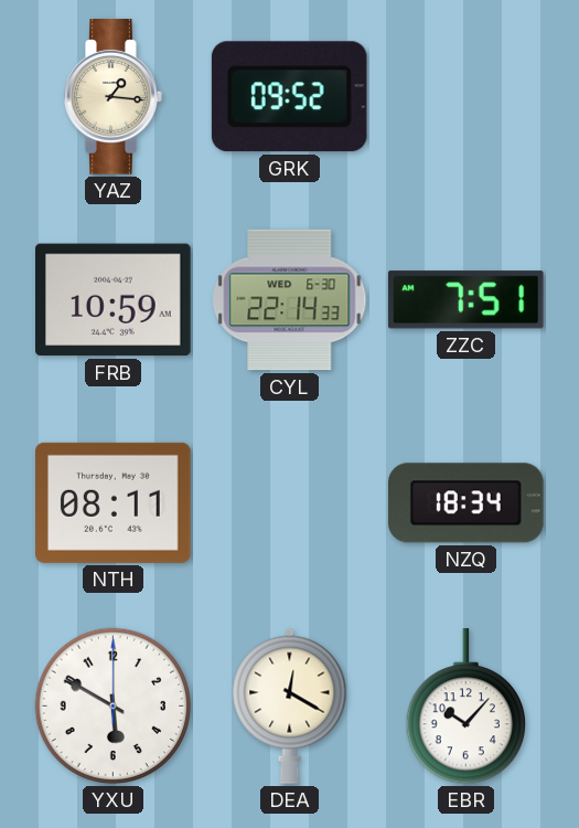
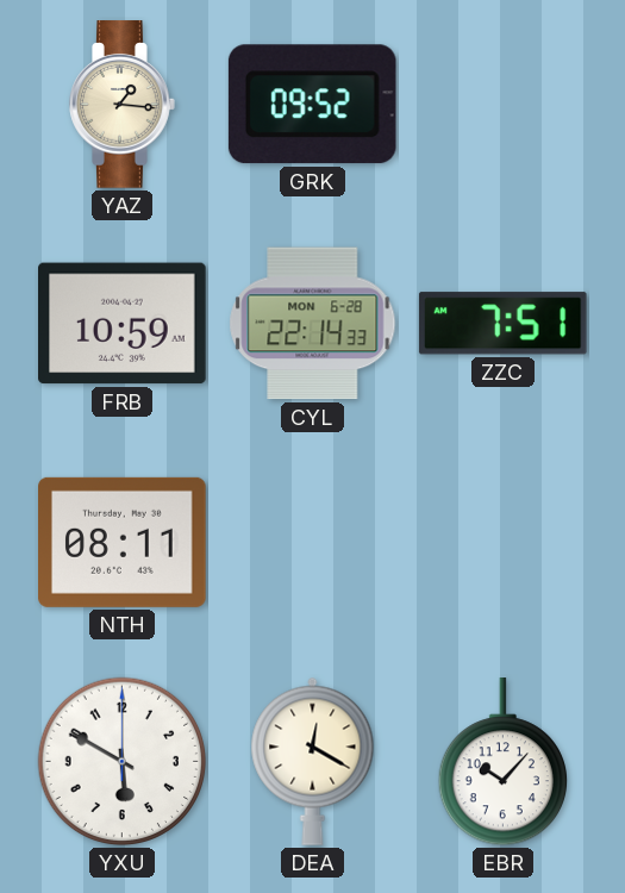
CYL date: WED 6-30 -> MON 6-28
NZQ: 18:34 -> none
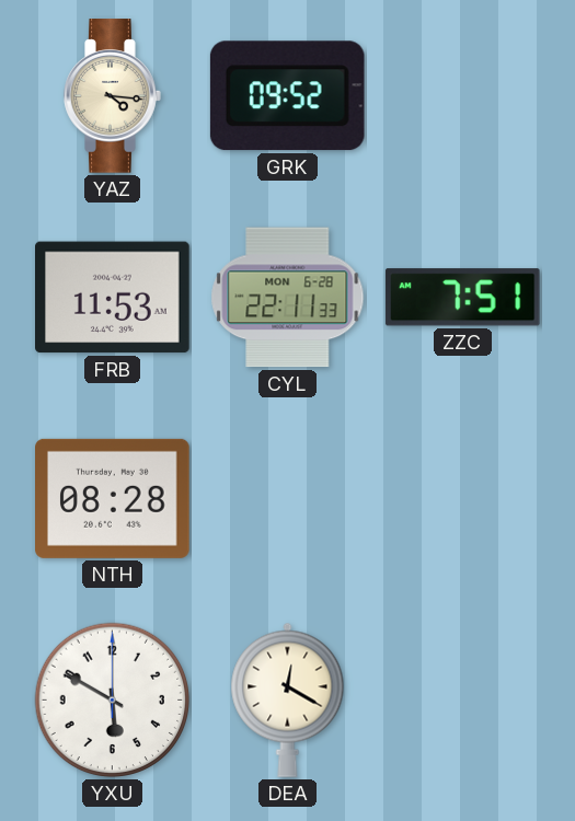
YAZ: 1:16 -> 4:16
FRB: 10:59 -> 11:53
CYL: 22:14 -> 22:11
NTH: 08:11 -> 08:28
EBR: 10:07 -> none
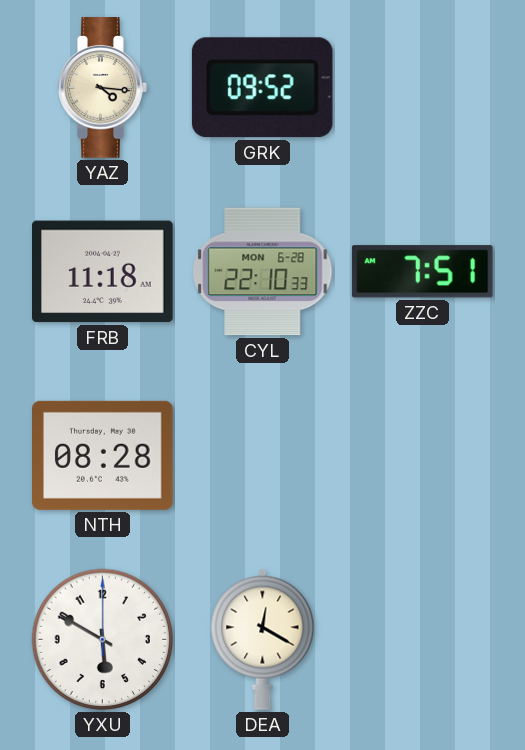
FRB: 11:53 -> 11:18
CYL: 22:11 -> 22:10
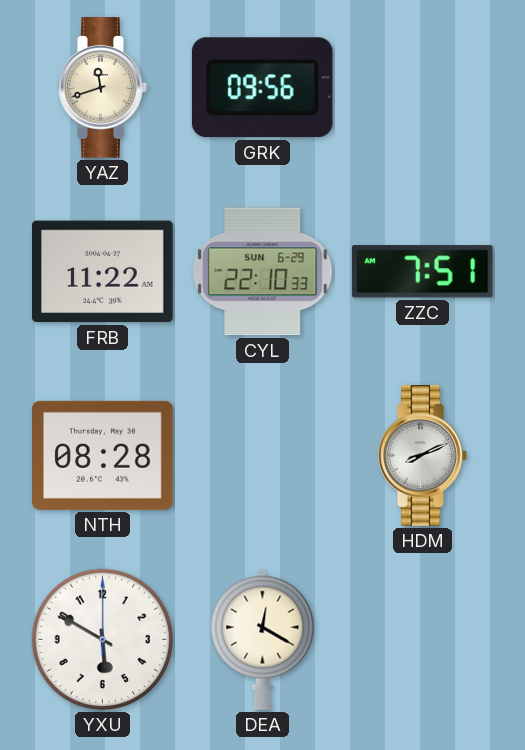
YAZ: 4:16 -> 11:42
GRK: 09:52 -> 09:56
FRB: 11:18 -> 11:22
CYL date: MON 6-28 -> SUN 6-29
HDM: none -> 8:11
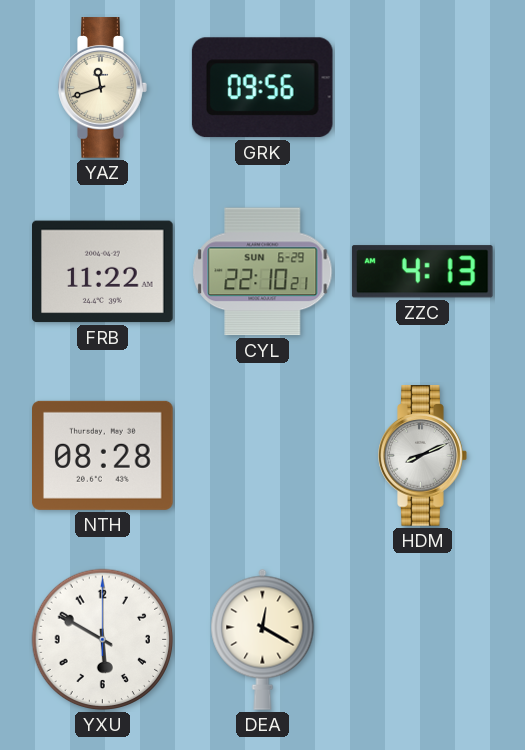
CYL: 22:10:33 -> 22:10:21
ZZC: 7:51 -> 4:13
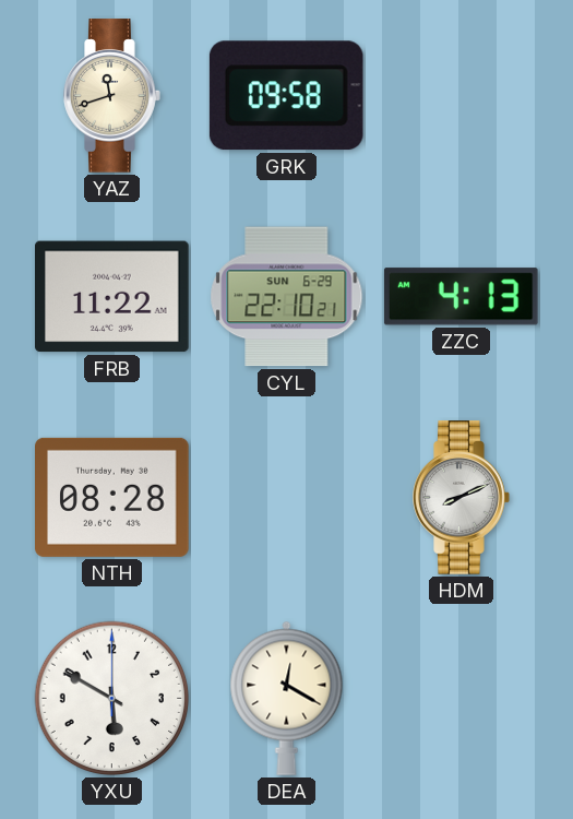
GRK: 09:56 -> 09:58
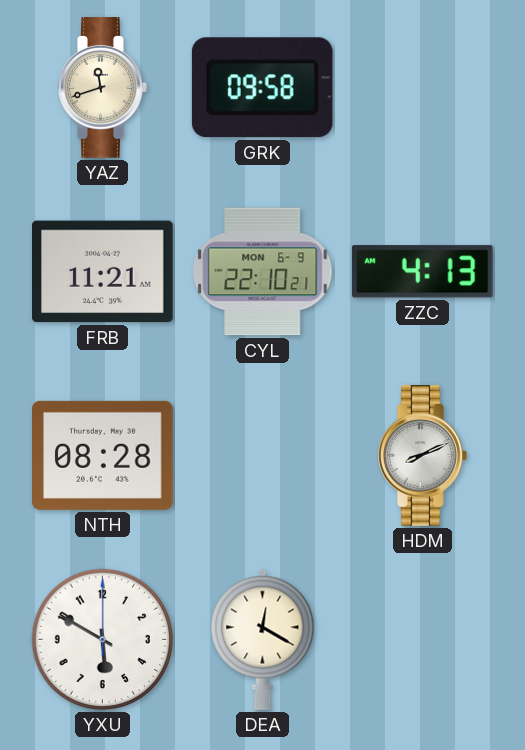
FRB: 11:22 -> 11:21
CYL date: SUN 6-29 -> MON 6-9
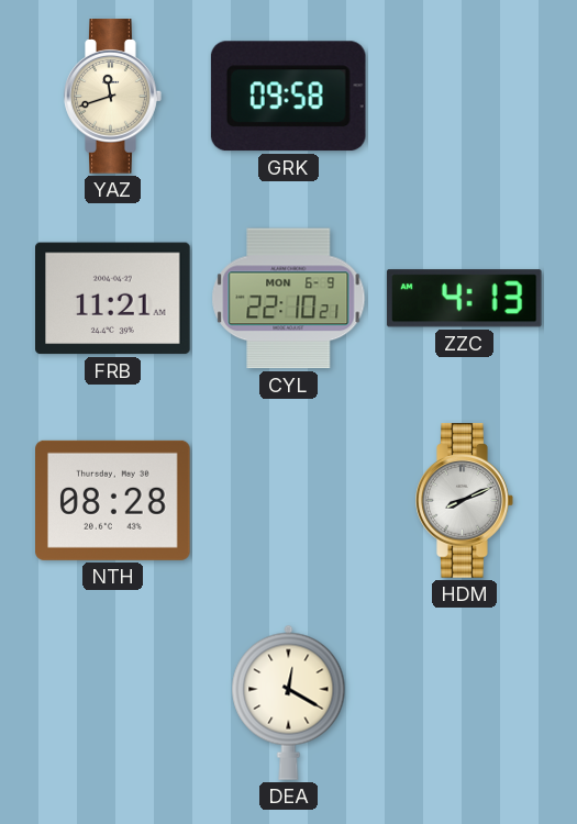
YXU: 5:50 -> none
